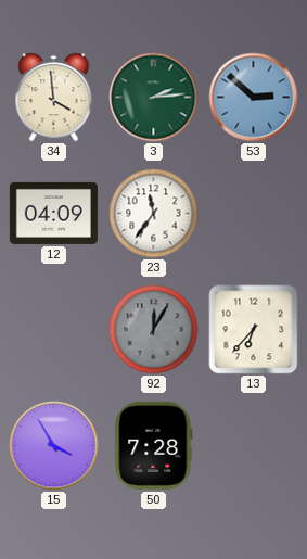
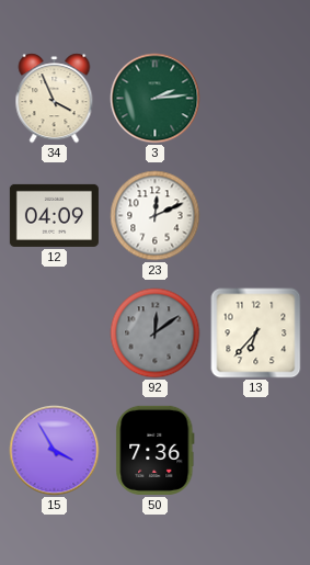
34: 3:59 -> 3:56
53: 2:52 -> none
23: 11:36 -> 12:11
92: 12:05 -> 12:09
50: 7:28 -> 7:36
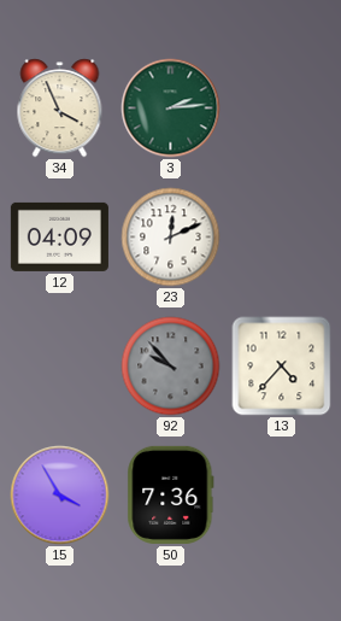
92: 12:09 -> 9:53
13: 6:37 -> 4:37
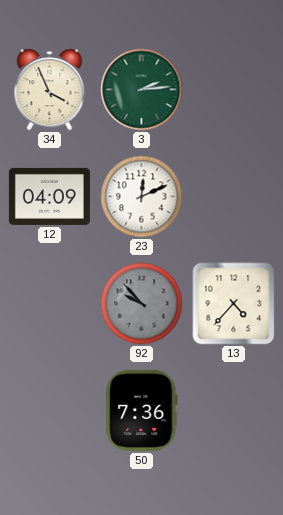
15: 3:55 -> none
